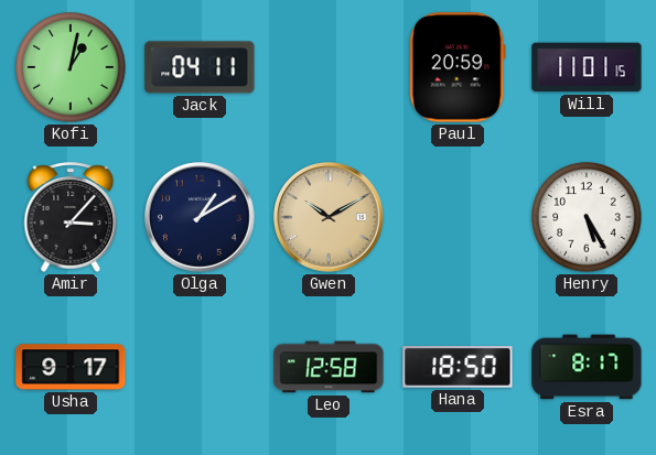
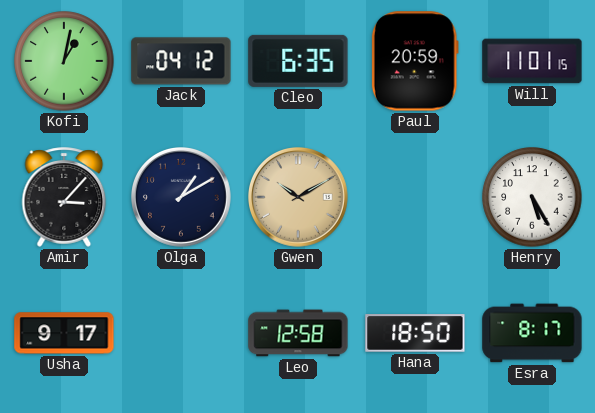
Jack: 04:11 -> 04:12
Cleo: none -> 6:35
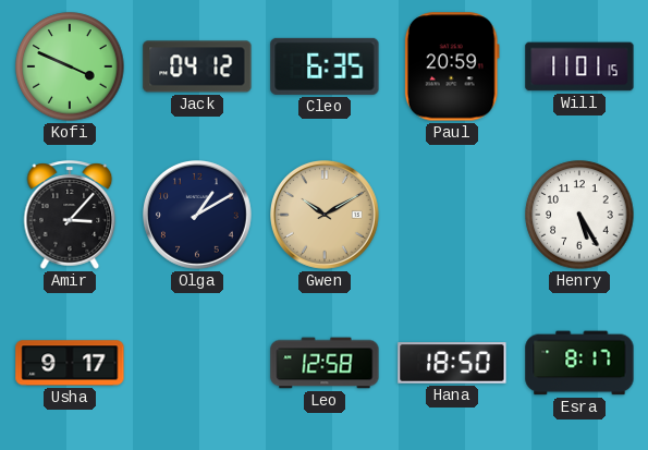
Kofi: 1:02 -> 3:49
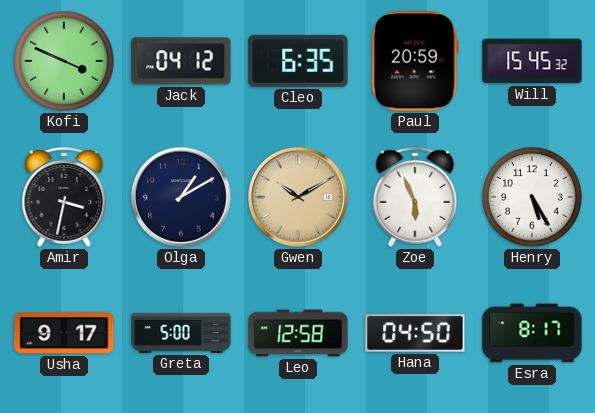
Will: 11:01 -> 15:45
Amir: 3:07 -> 3:32
Zoe: none -> 5:56
Greta: none -> 5:00
Hana: 18:50 -> 04:50
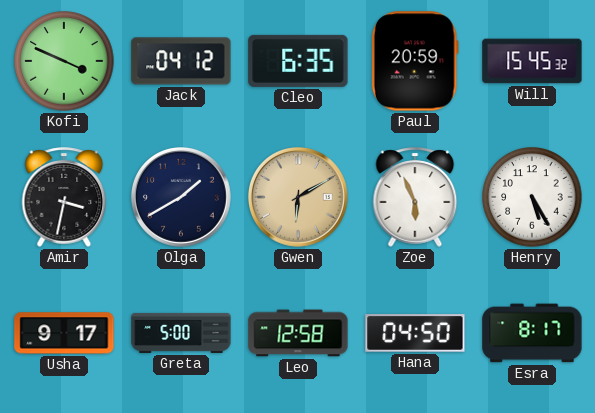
Olga: 1:10 -> 1:40
Gwen: 10:10 -> 6:10
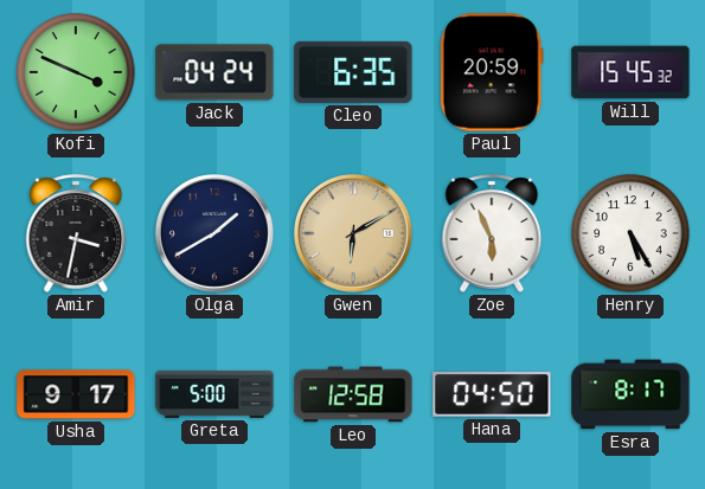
Jack: 04:12 -> 04:24
